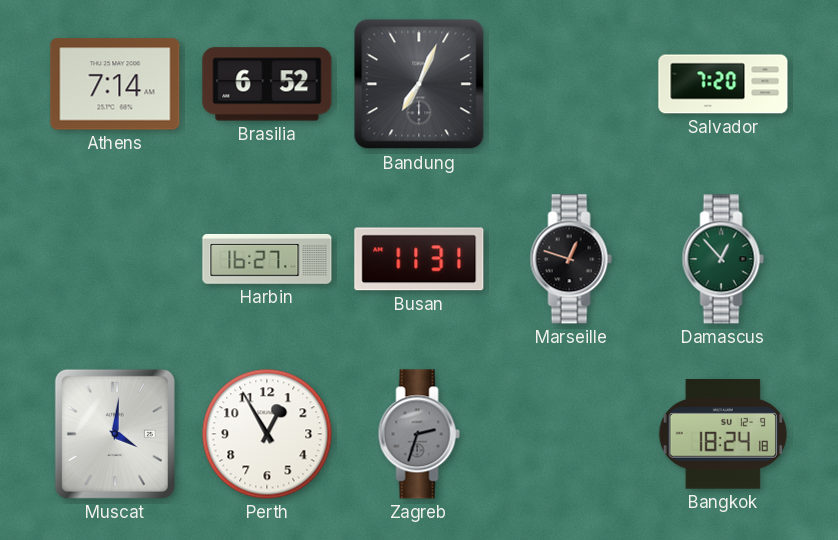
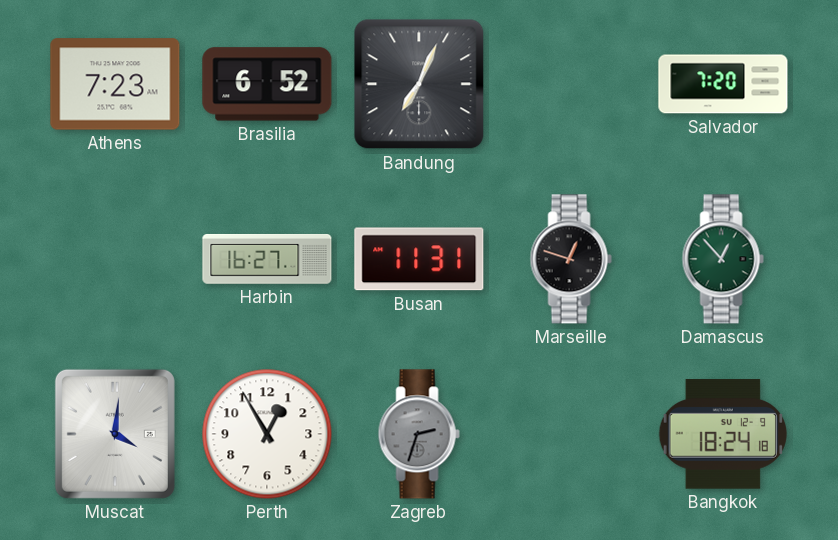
Athens: 7:14 -> 7:23
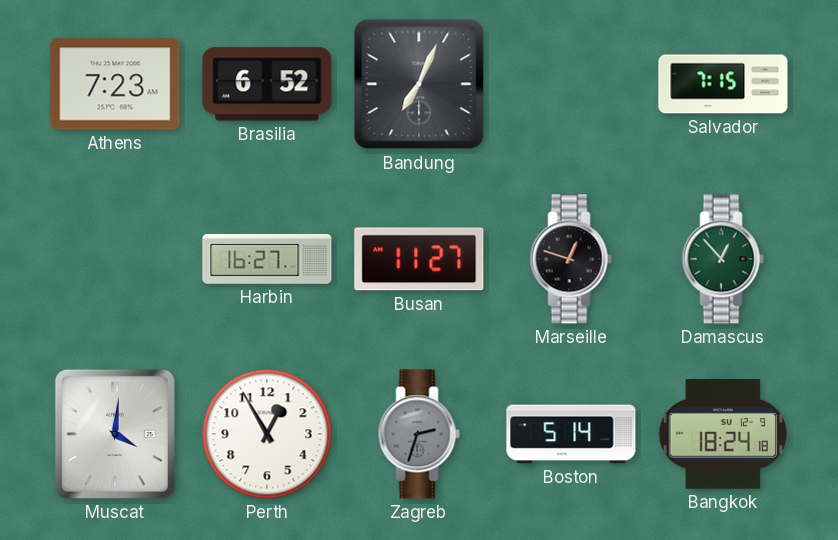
Salvador: 7:20 -> 7:15
Busan: 11:31 -> 11:27
Boston: none -> 5:14
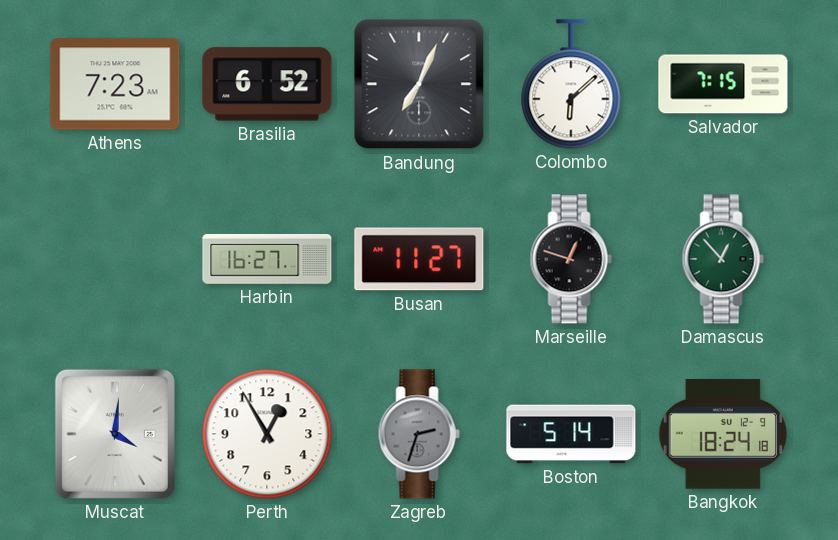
Colombo: none -> 6:08
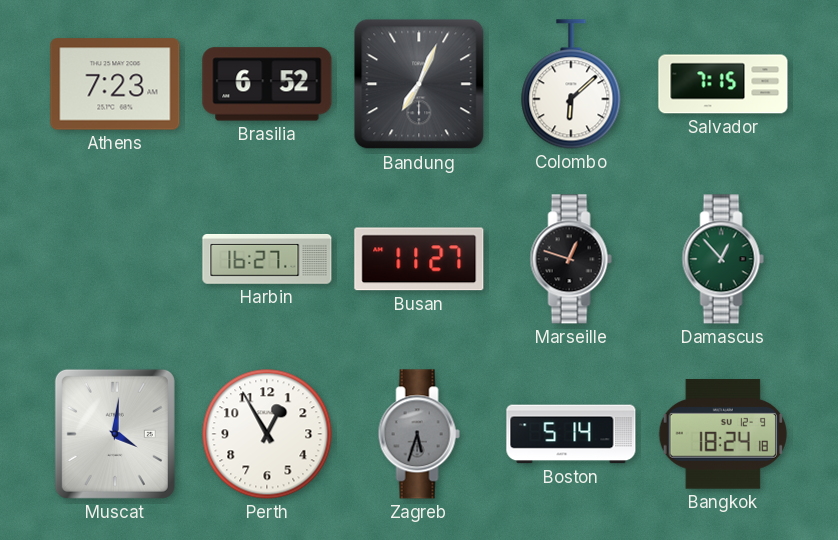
Zagreb: 2:33 -> 5:33
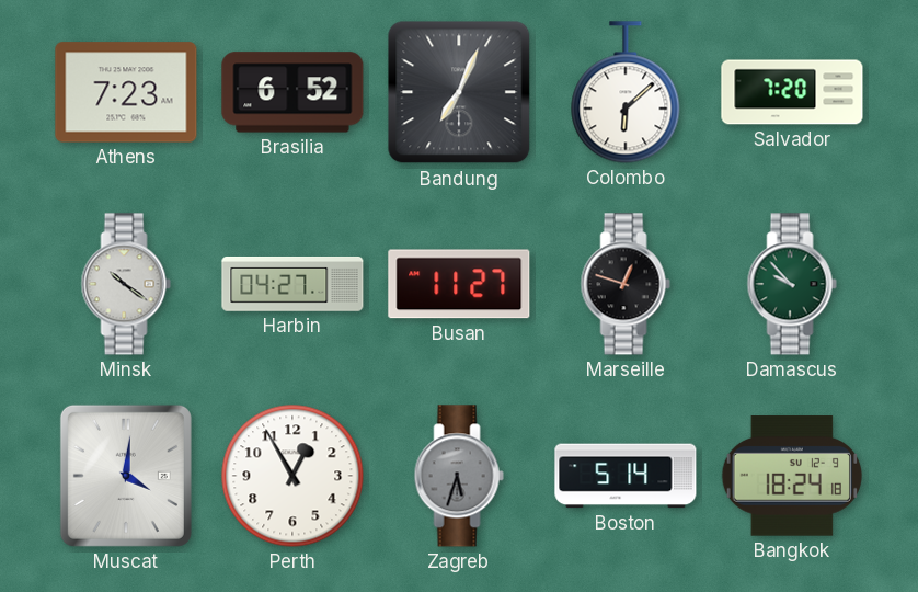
Salvador: 7:15 -> 7:20
Minsk: none -> 10:21
Harbin: 16:27 -> 04:27
Damascus: 12:53 -> 9:53
